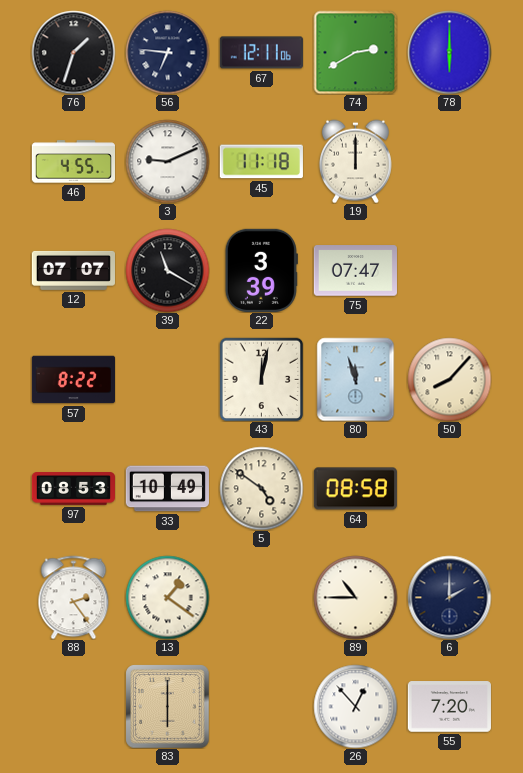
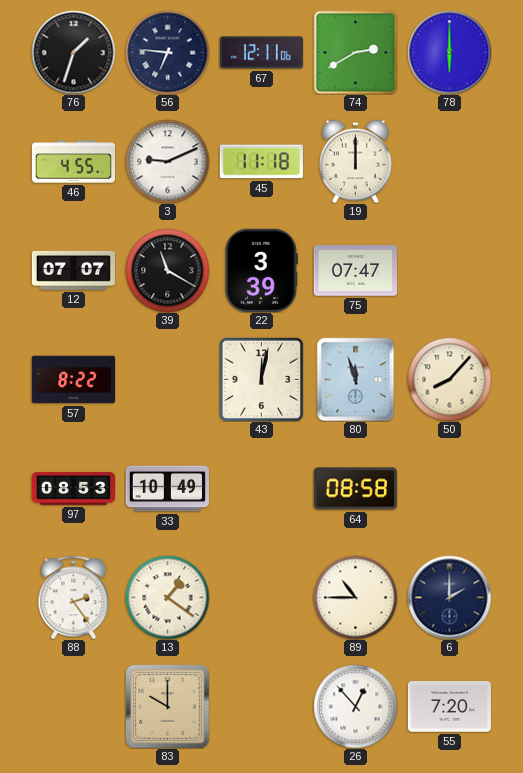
5: 4:51 -> none
83: 6:00 -> 10:00
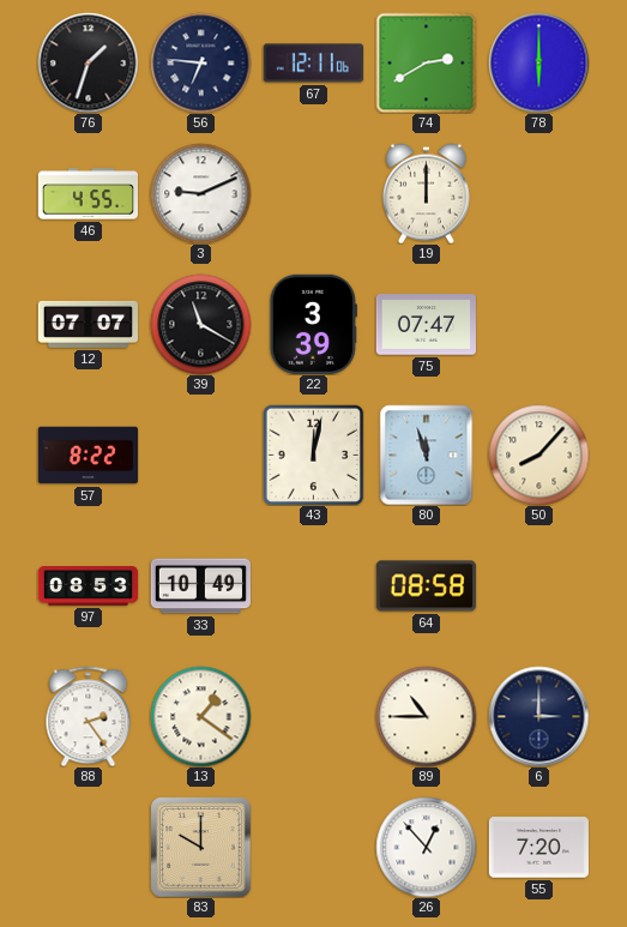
45: 11:18 -> none
6: 2:00 -> 3:00
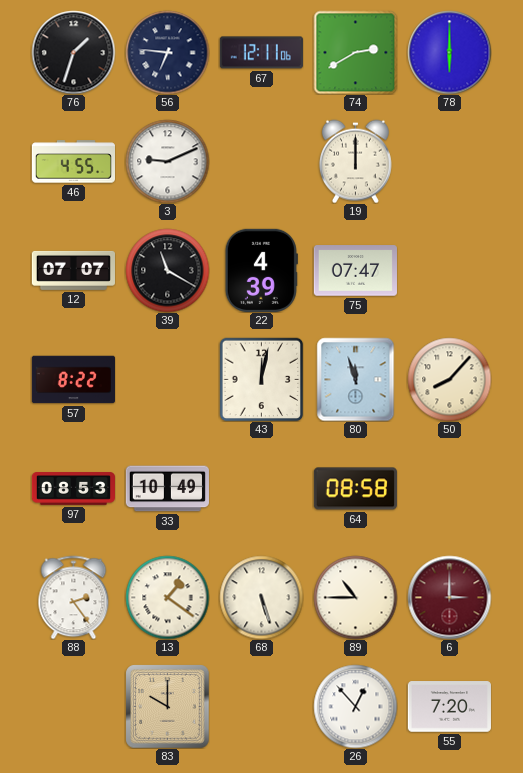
22: 3:39 -> 4:39
68: none -> 5:27
6 dial: navy -> burgundy
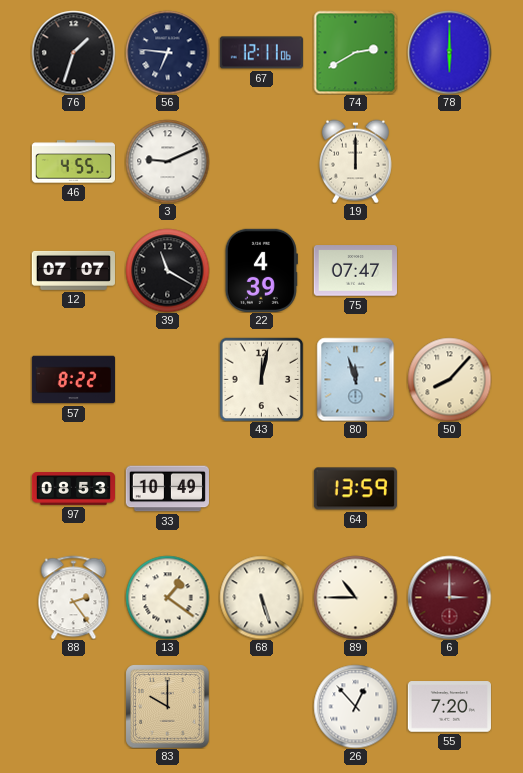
64: 08:58 -> 13:59
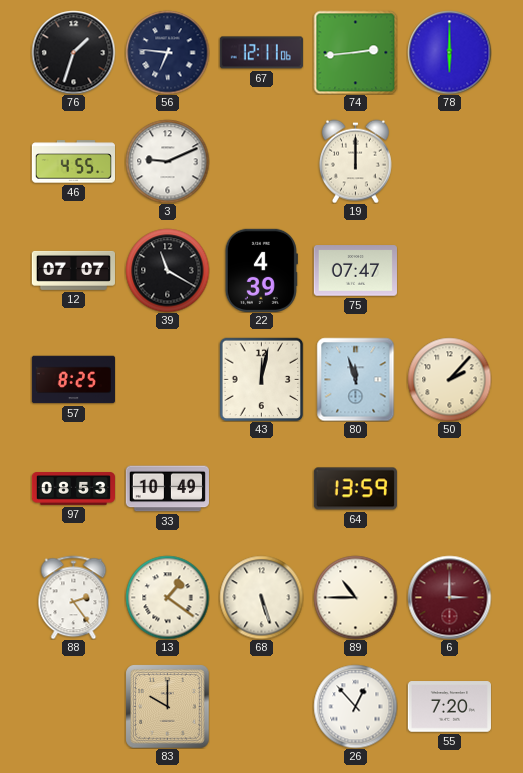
74: 2:40 -> 2:44
57: 8:22 -> 8:25
50: 8:07 -> 2:07
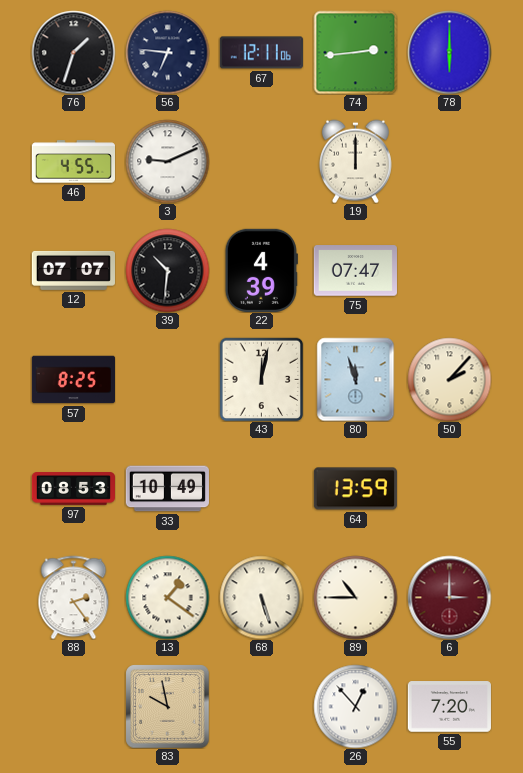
39: 11:20 -> 10:31
83: 10:00 -> 9:58
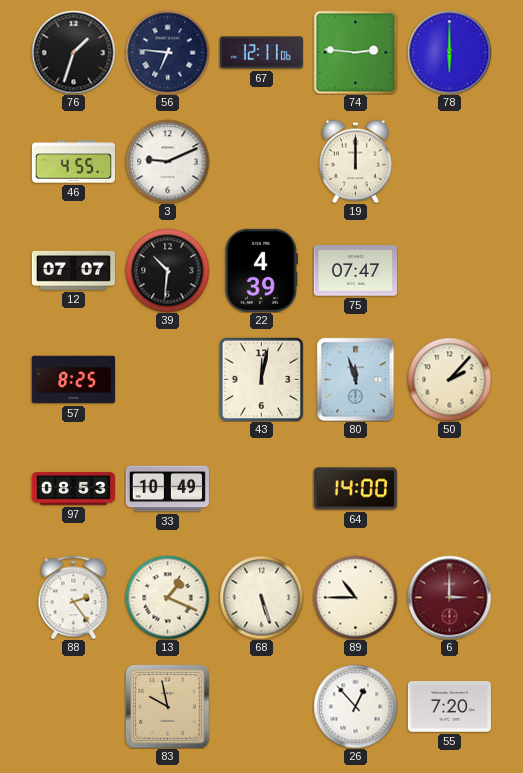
74: 2:44 -> 2:46
64: 13:59 -> 14:00
13: 1:21 -> 1:19
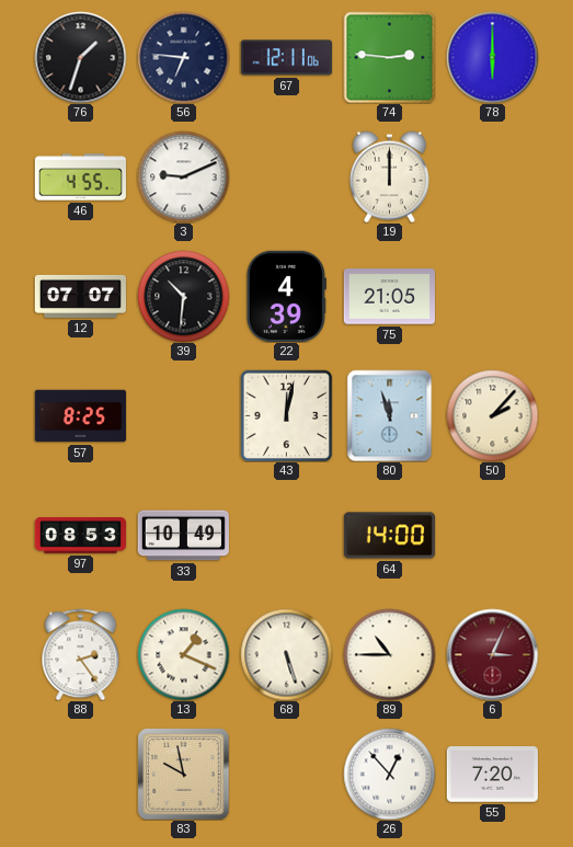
75: 07:47 -> 21:05
6: 3:00 -> 3:04
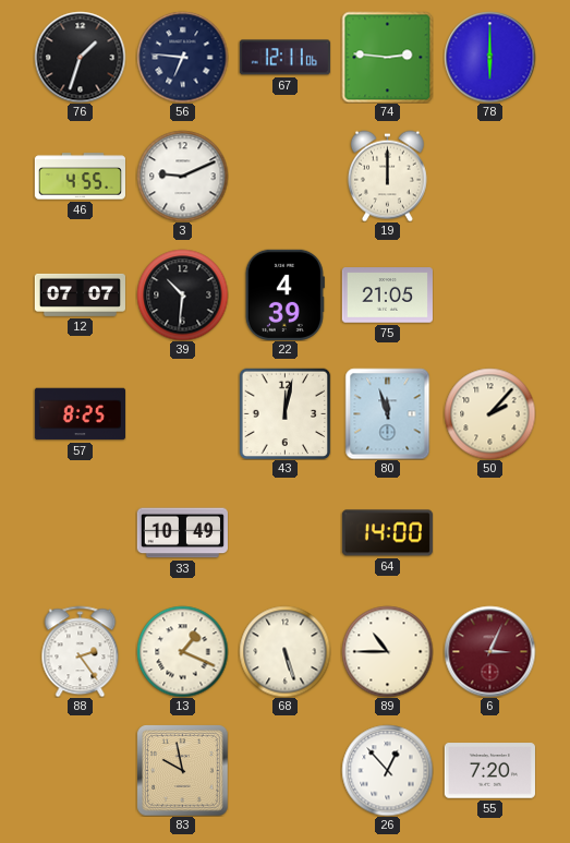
97: 08:53 -> none
